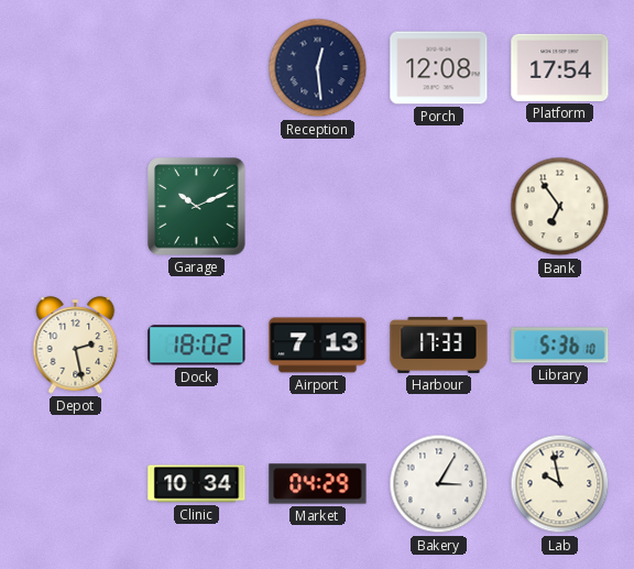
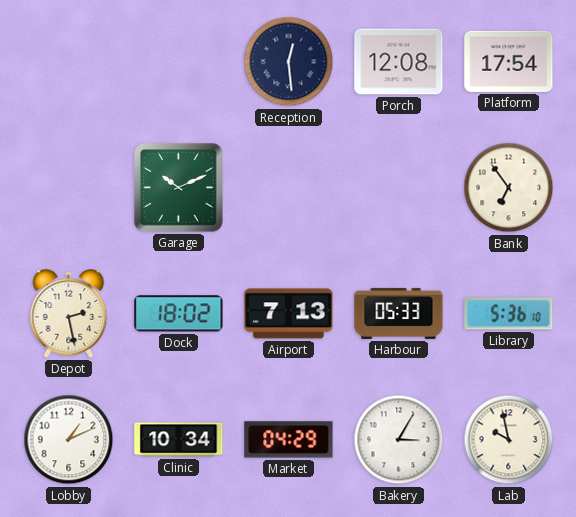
Harbour: 17:33 -> 05:33
Lobby: none -> 1:11
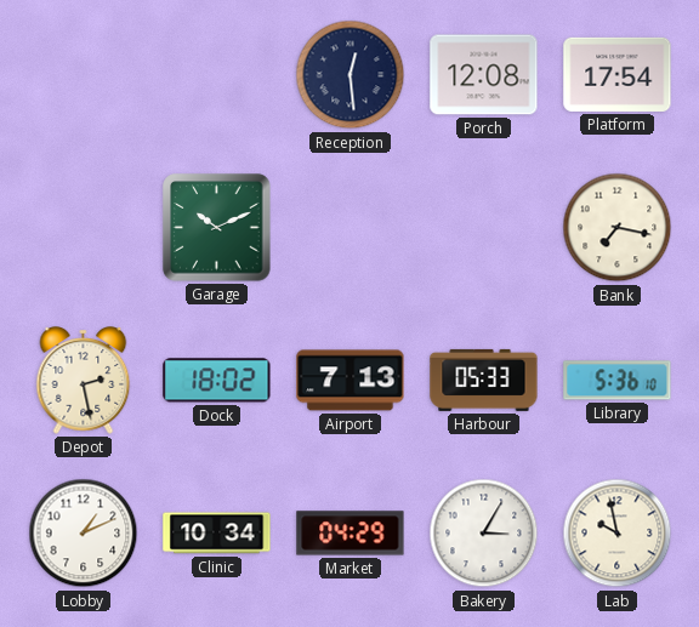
Bank: 6:54 -> 7:17
